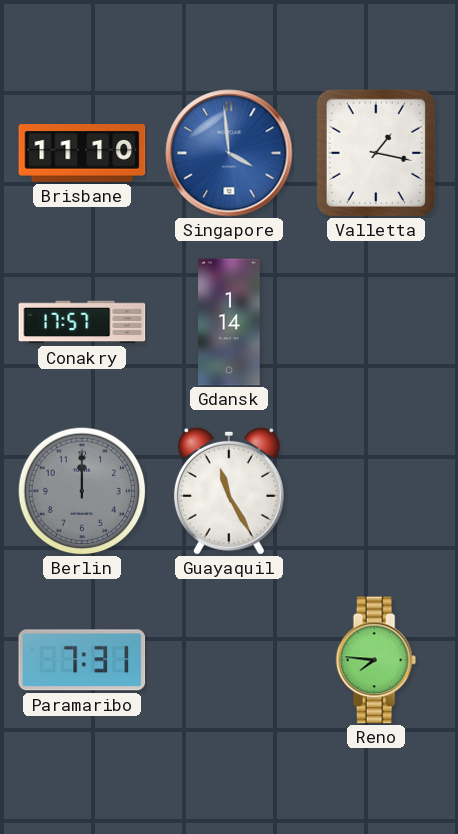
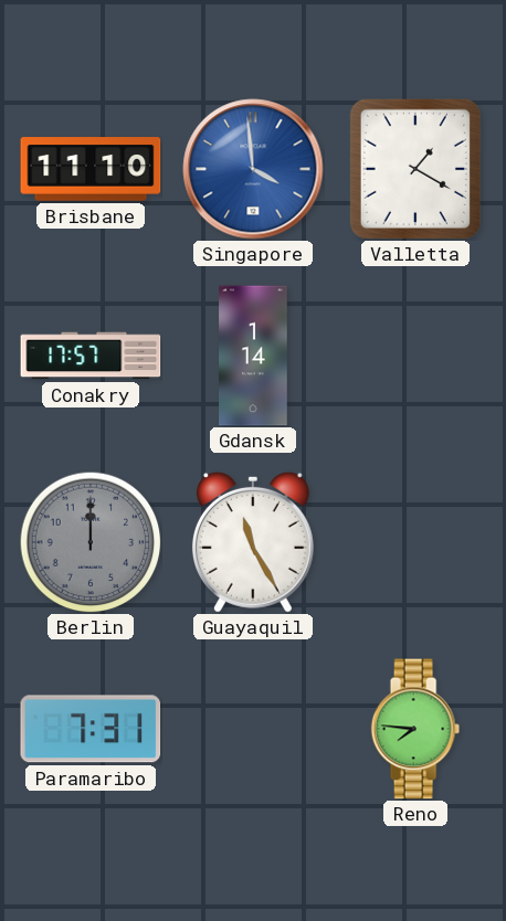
Valletta: 1:17 -> 1:20
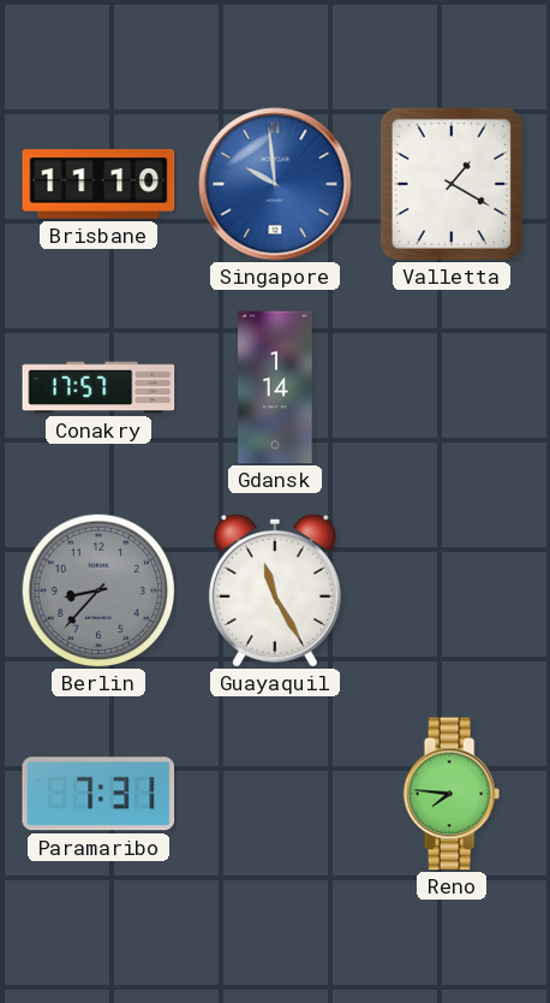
Singapore: 3:59 -> 9:59
Berlin: 12:00 -> 8:37
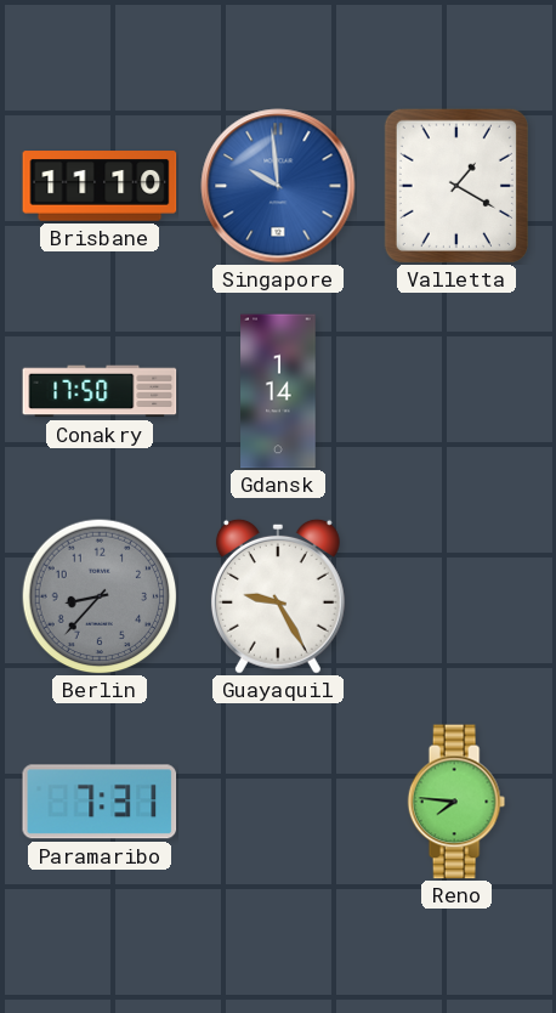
Conakry: 17:57 -> 17:50
Guayaquil: 11:25 -> 9:25
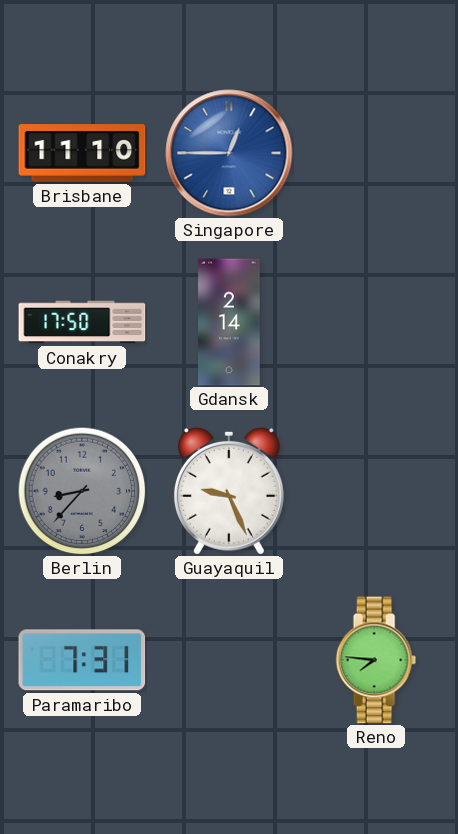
Singapore: 9:59 -> 12:45
Valletta: 1:20 -> none
Gdansk: 1:14 -> 2:14
Guayaquil: 9:25 -> 9:26
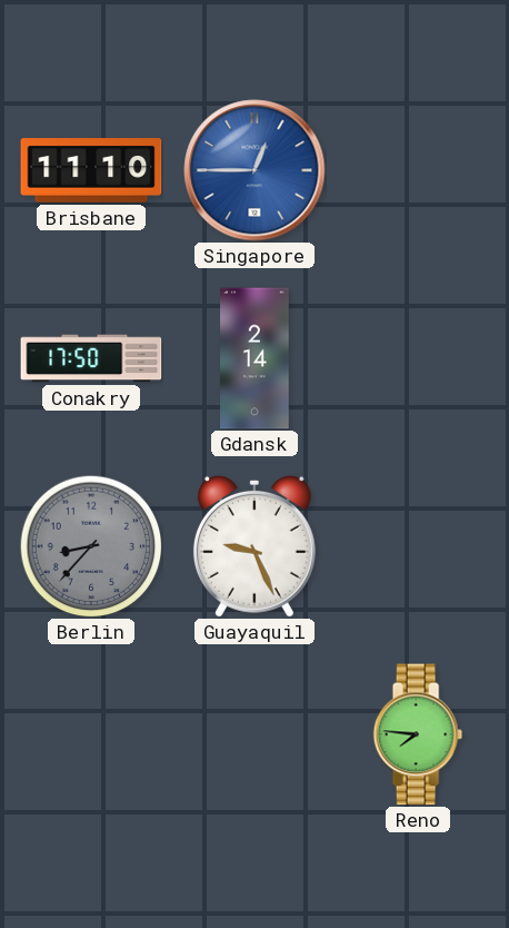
Paramaribo: 7:31 -> none
